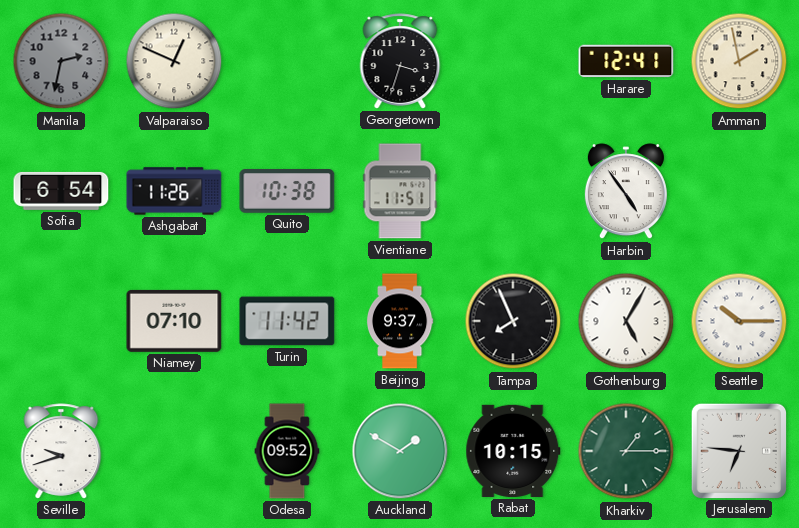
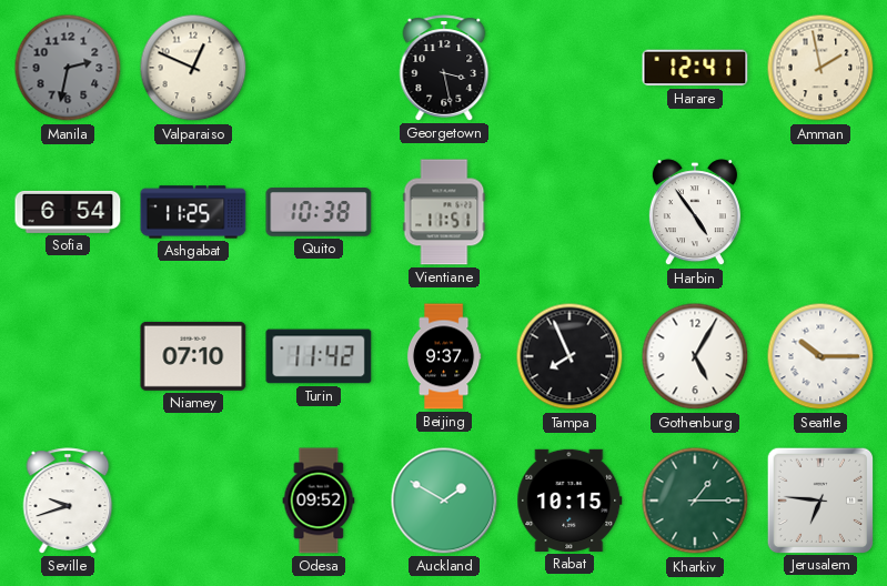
Georgetown: 3:33 -> 3:28
Ashgabat: 11:26 -> 11:25
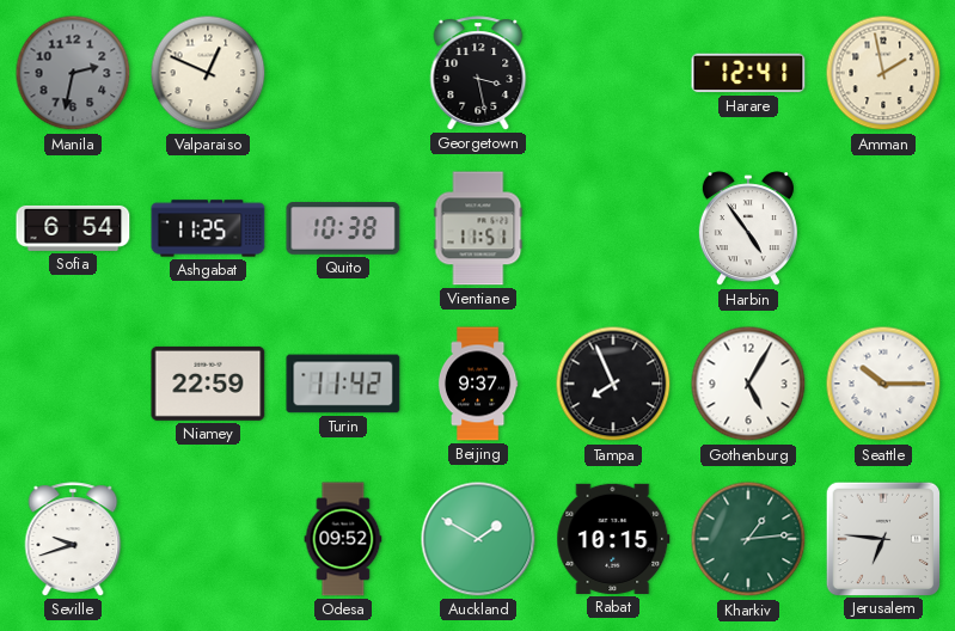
Niamey: 07:10 -> 22:59
Kharkiv: 1:15 -> 1:14
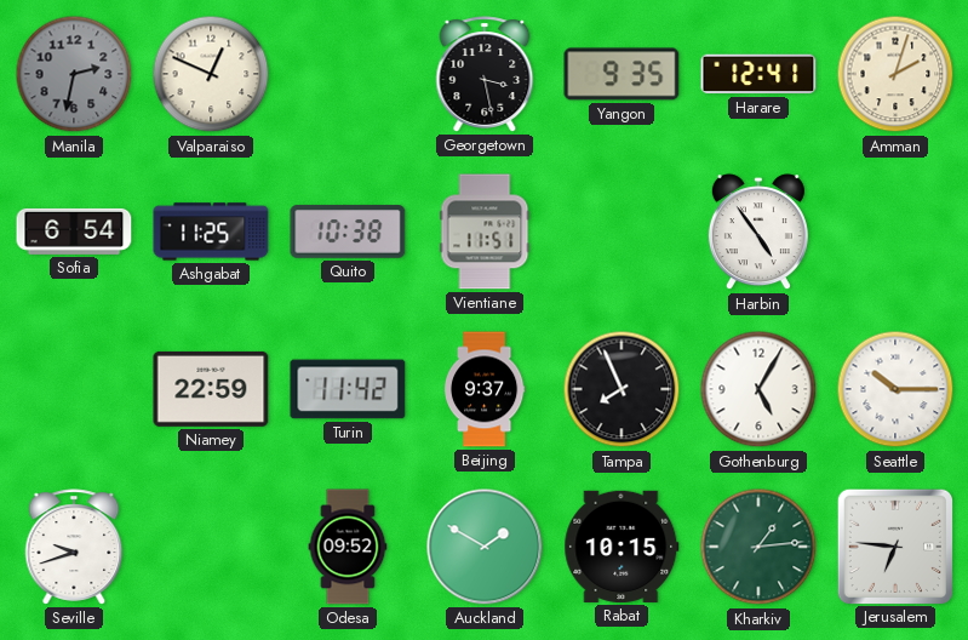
Yangon: none -> 9:35
Amman: 1:58 -> 2:03
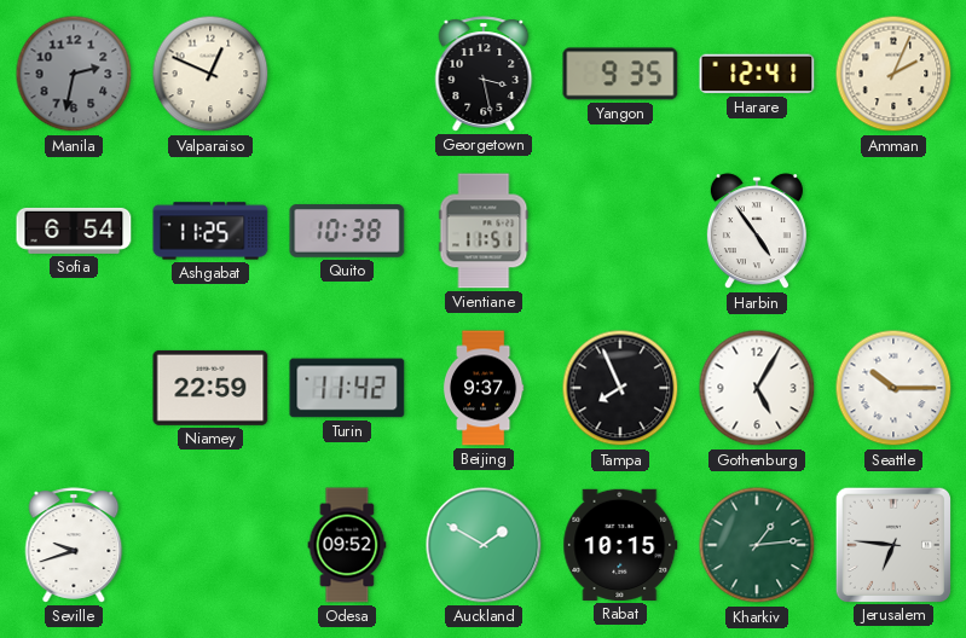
Amman: 2:03 -> 2:04
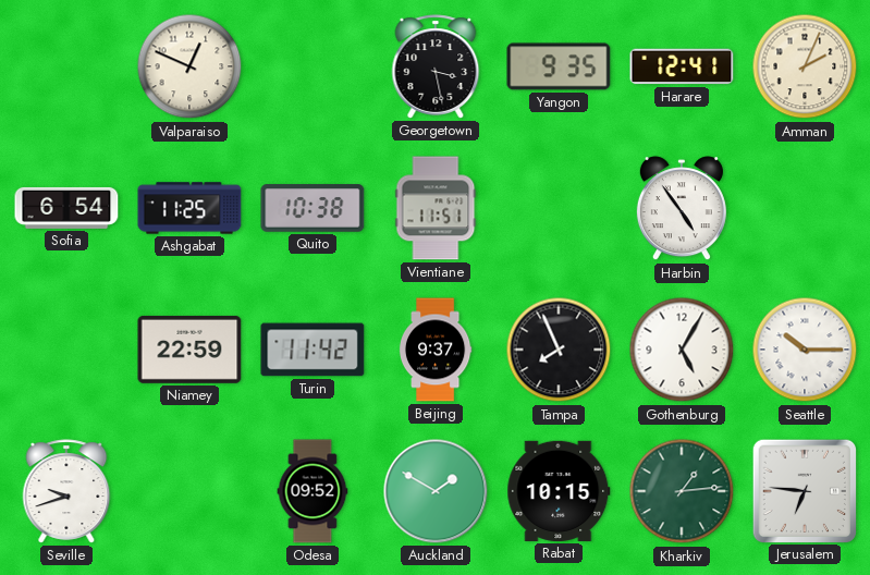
Manila: 2:32 -> none
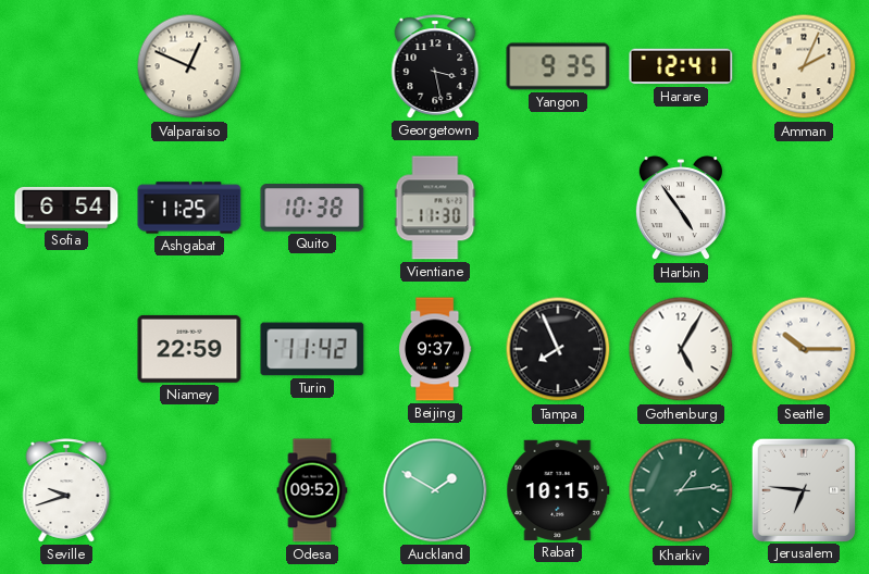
Vientiane: 11:51 -> 11:30
